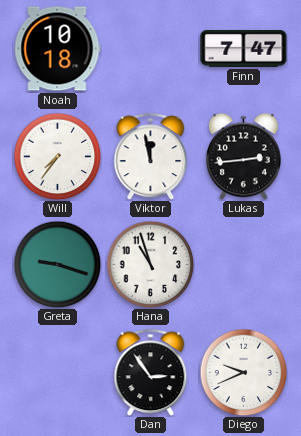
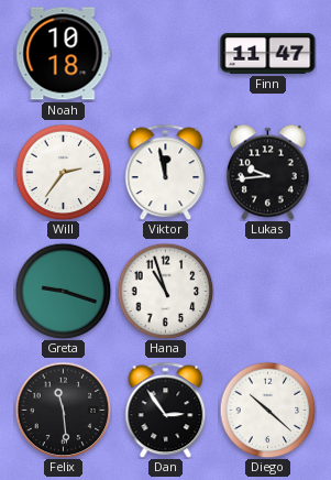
Finn: 7:47 -> 11:47
Will: 7:36 -> 2:36
Lukas: 2:44 -> 9:44
Felix: none -> 11:29
Diego: 9:41 -> 10:22
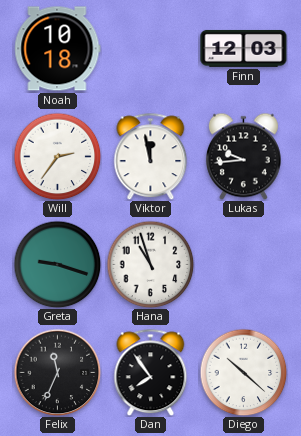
Finn: 11:47 -> 12:03
Felix: 11:29 -> 11:34
Dan: 2:54 -> 7:54
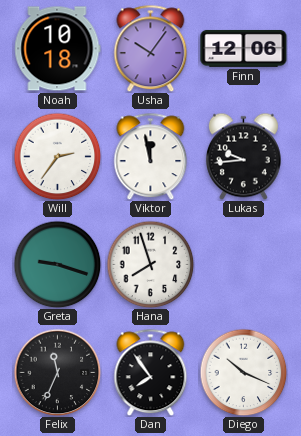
Usha: none -> 10:06
Finn: 12:03 -> 12:06
Hana: 10:57 -> 7:57
Diego: 10:22 -> 10:19
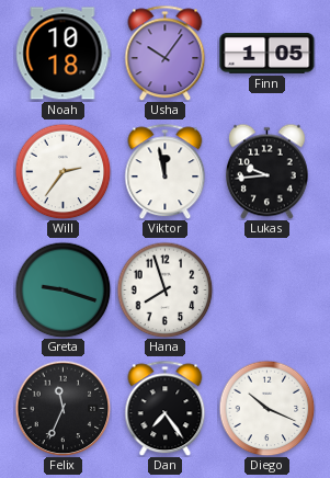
Finn: 12:06 -> 1:05
Dan: 7:54 -> 7:24
